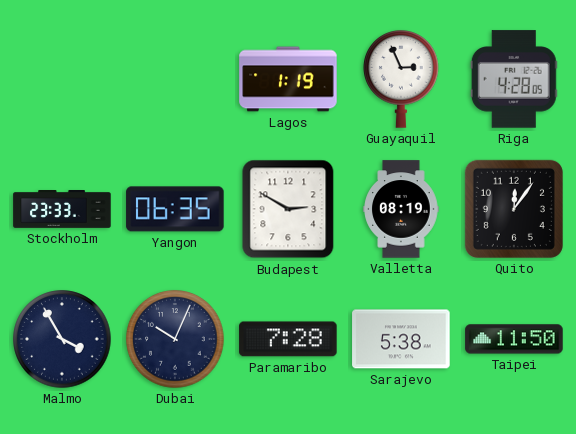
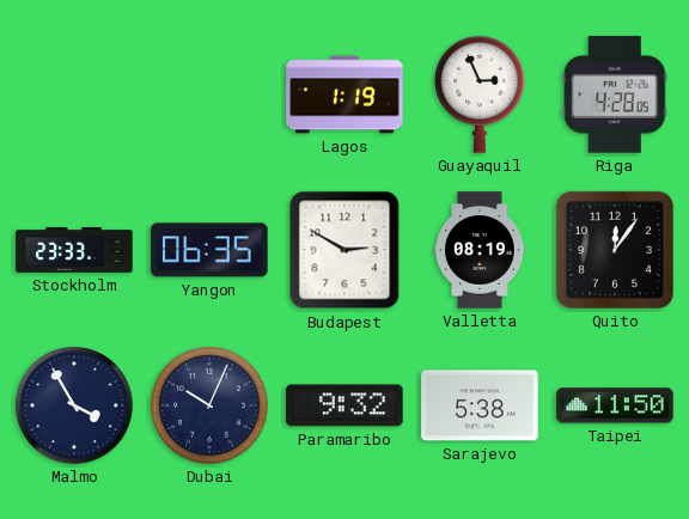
Paramaribo: 7:28 -> 9:32
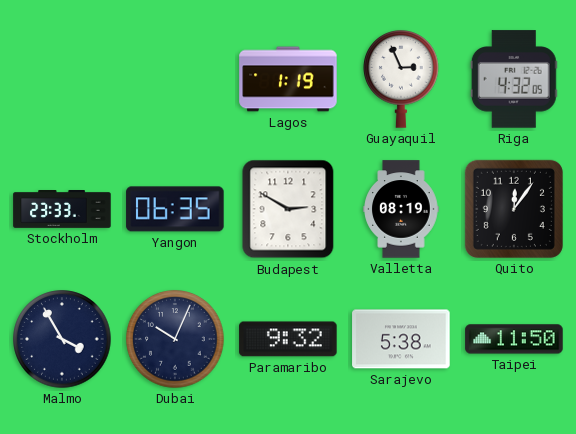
Riga: 4:28 -> 4:32
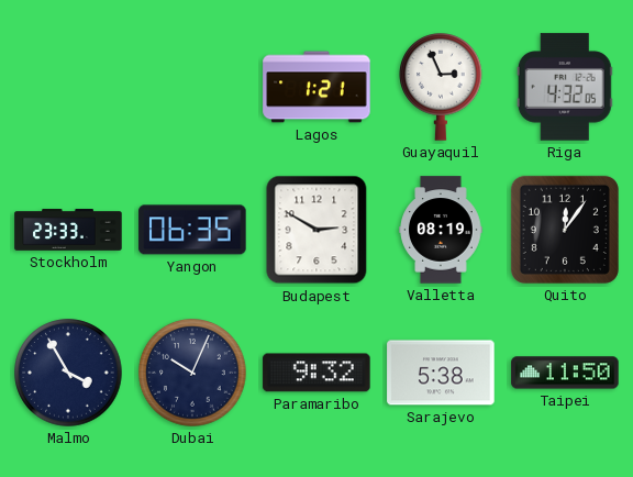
Lagos: 1:19 -> 1:21
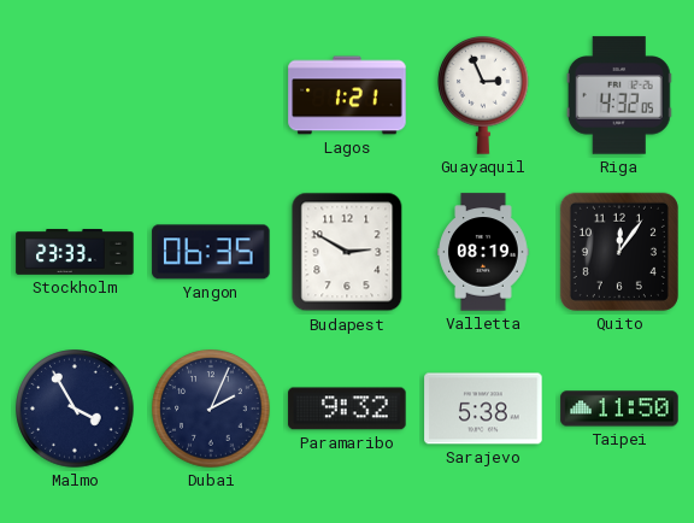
Dubai: 10:04 -> 2:04
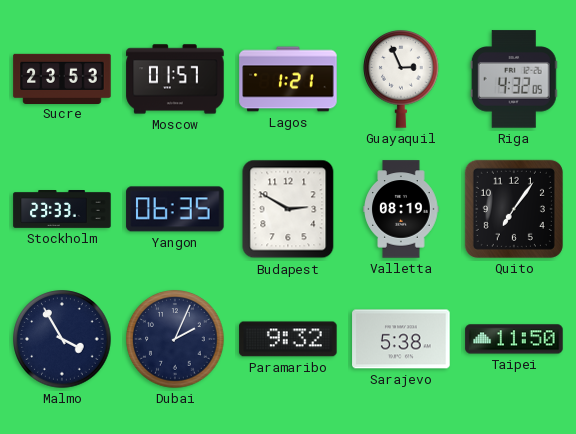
Sucre: none -> 23:53
Moscow: none -> 01:57
Quito: 12:06 -> 7:06
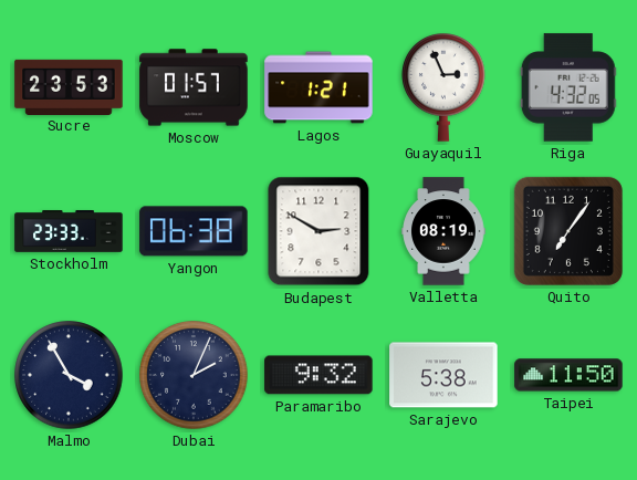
Yangon: 06:35 -> 06:38
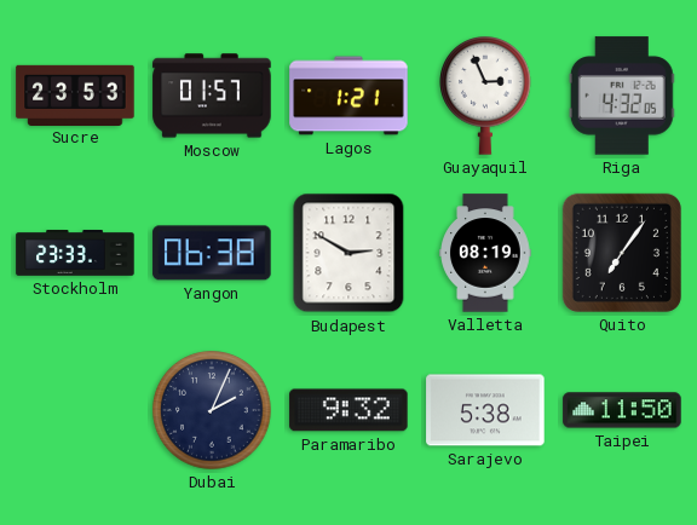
Malmo: 3:55 -> none
